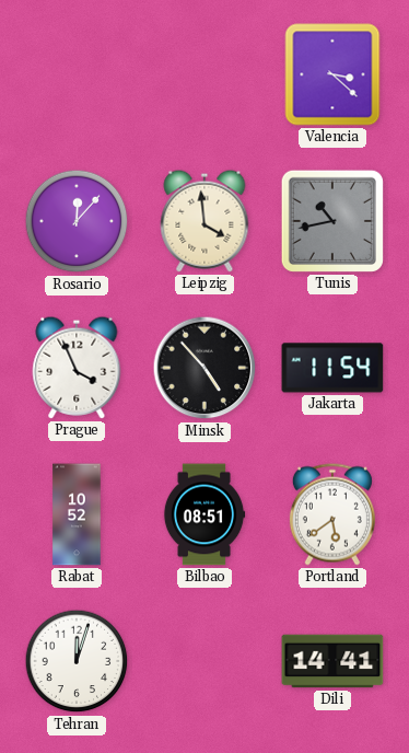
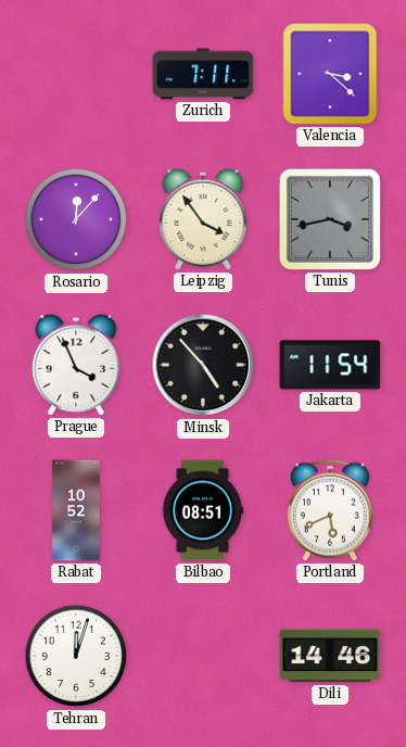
Zurich: none -> 7:11
Leipzig: 3:59 -> 3:54
Tunis: 10:43 -> 3:43
Portland: 5:39 -> 5:41
Dili: 14:41 -> 14:46
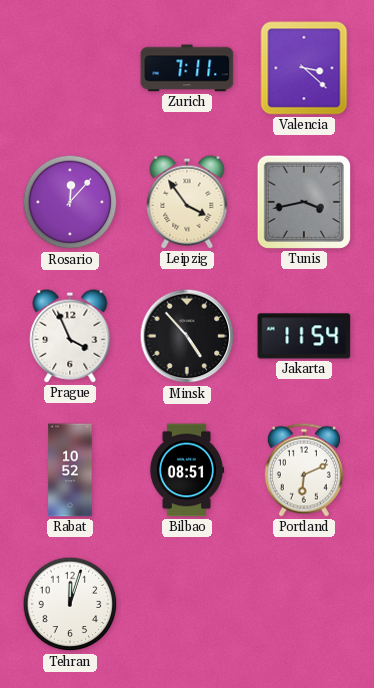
Portland: 5:41 -> 6:11
Dili: 14:46 -> none
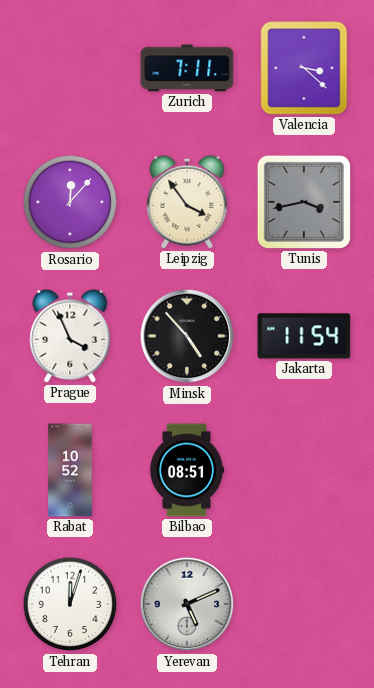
Portland: 6:11 -> none
Yerevan: none -> 5:11
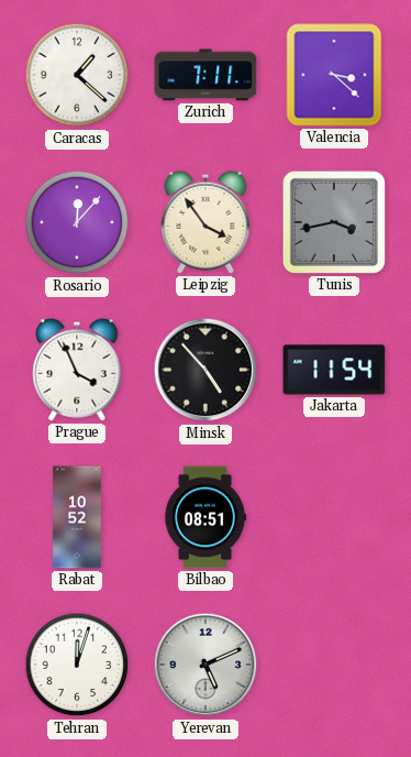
Caracas: none -> 1:22
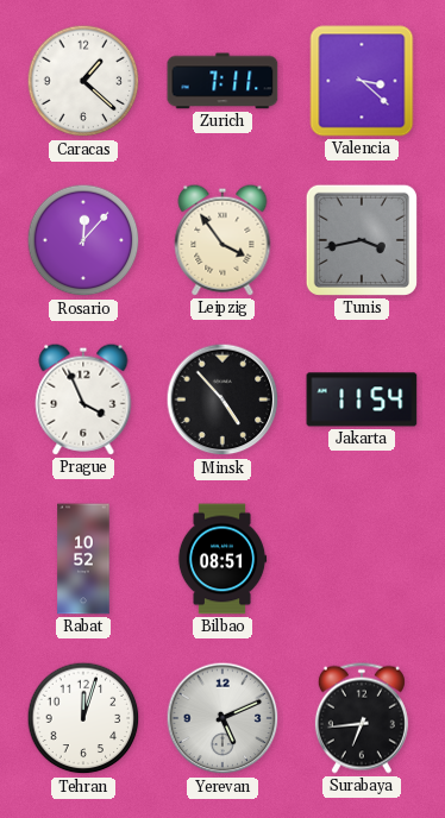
Surabaya: none -> 6:44
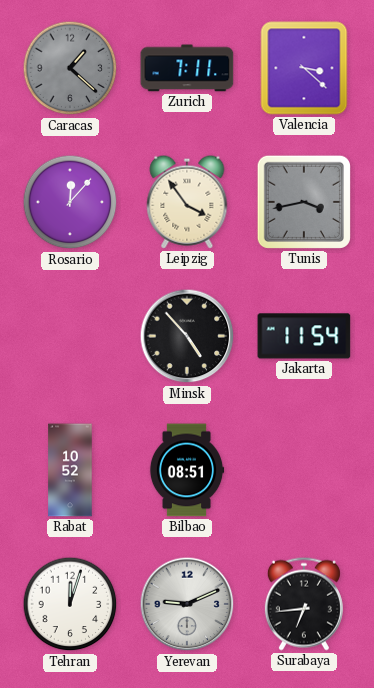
Caracas dial: white -> grey
Prague: 3:56 -> none
Yerevan: 5:11 -> 9:11
